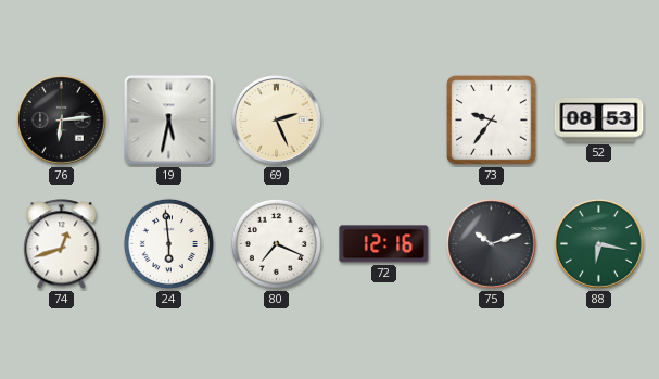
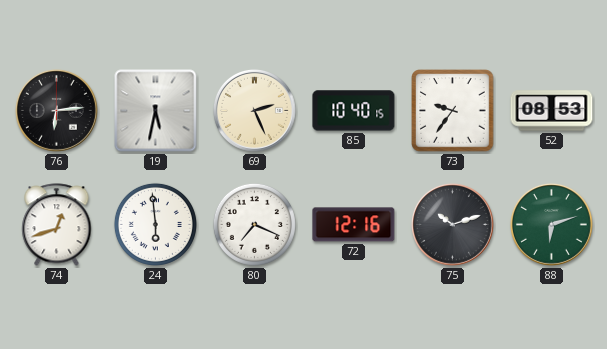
85: none -> 10:40
88: 6:17 -> 6:12
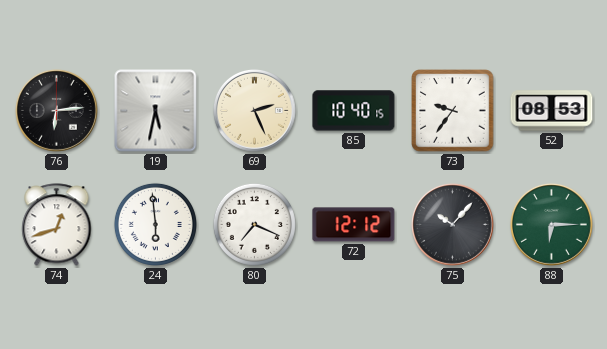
72: 12:16 -> 12:12
75: 10:12 -> 10:07
88: 6:12 -> 6:15
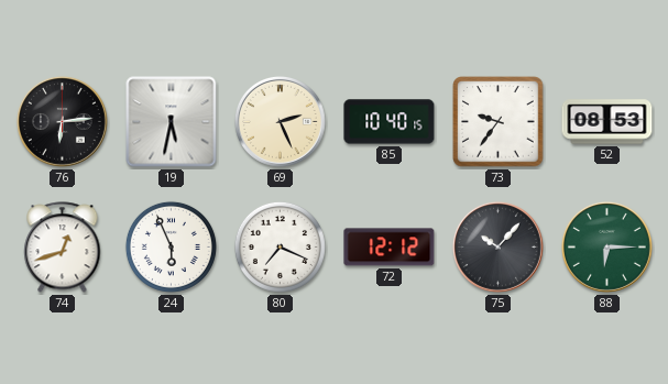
24: 5:59 -> 5:56
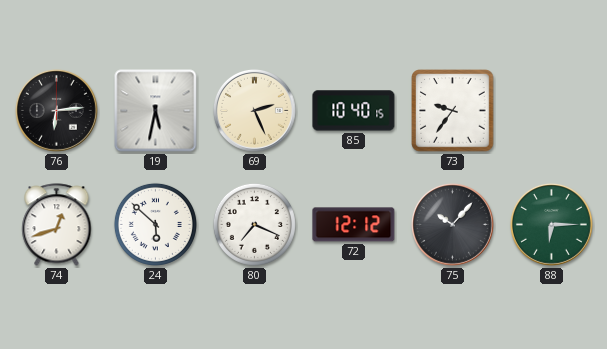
52: 08:53 -> none
24: 5:56 -> 5:52
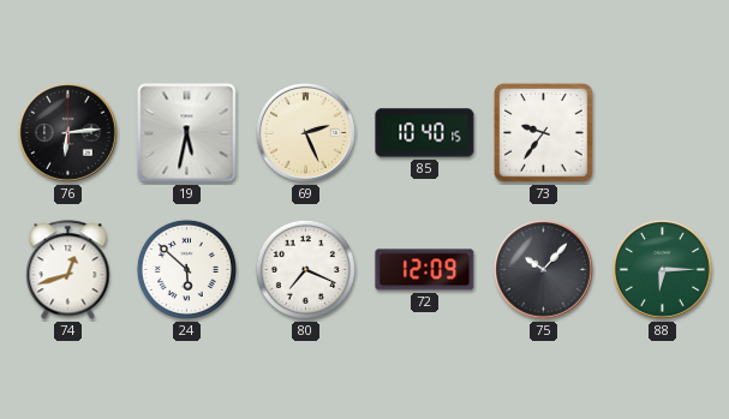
72: 12:12 -> 12:09
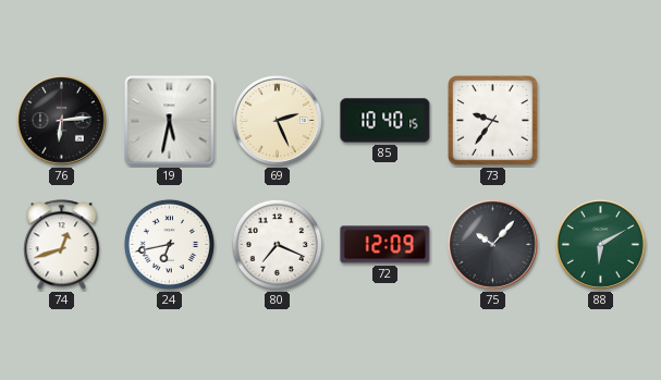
24: 5:52 -> 6:43
88: 6:15 -> 6:10
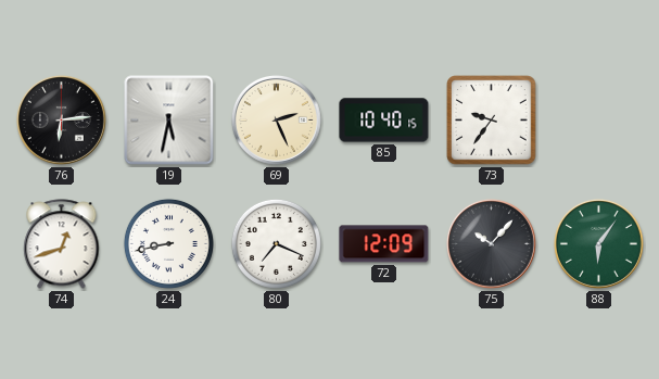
24: 6:43 -> 8:43
88: 6:10 -> 6:06
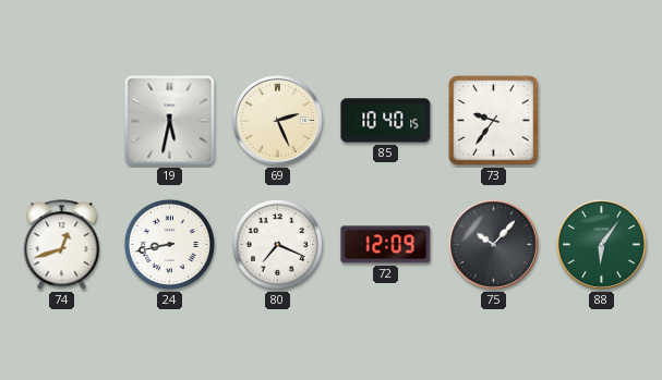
76: 6:14 -> none
